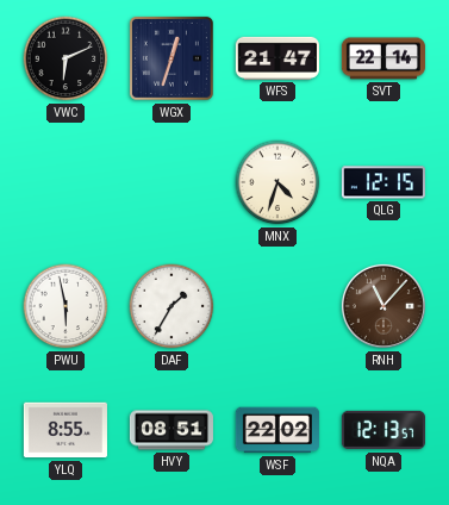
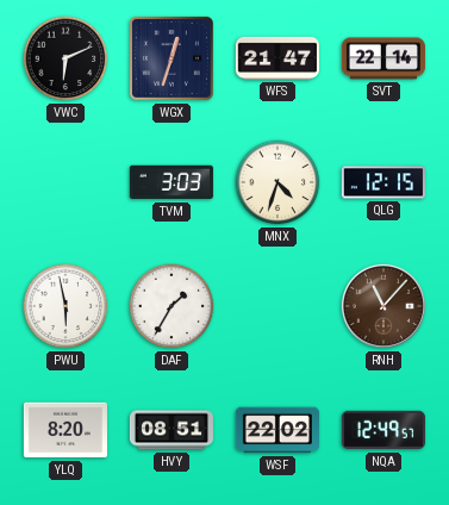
TVM: none -> 3:03
YLQ: 8:55 -> 8:20
NQA: 12:13 -> 12:49
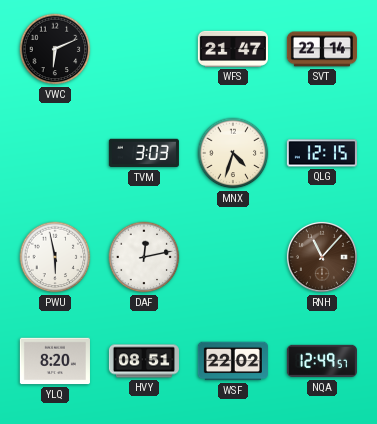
WGX: 12:33 -> none
DAF: 1:35 -> 12:13
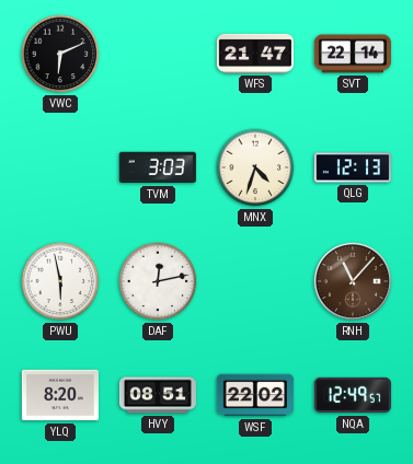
QLG: 12:15 -> 12:13
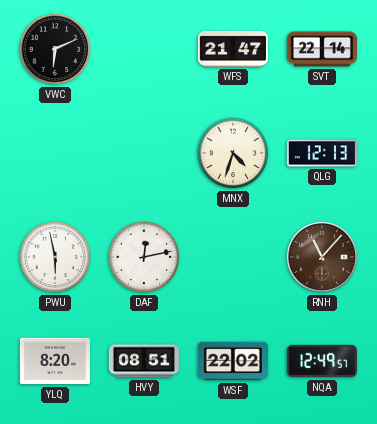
TVM: 3:03 -> none
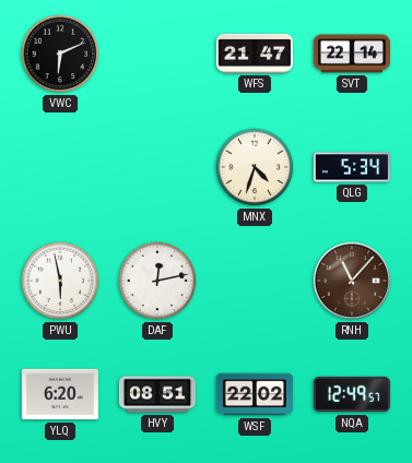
QLG: 12:13 -> 5:34
YLQ: 8:20 -> 6:20
